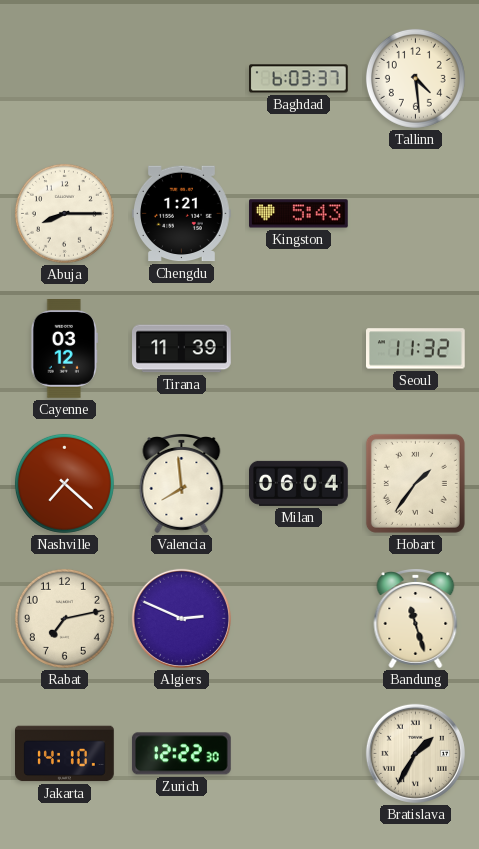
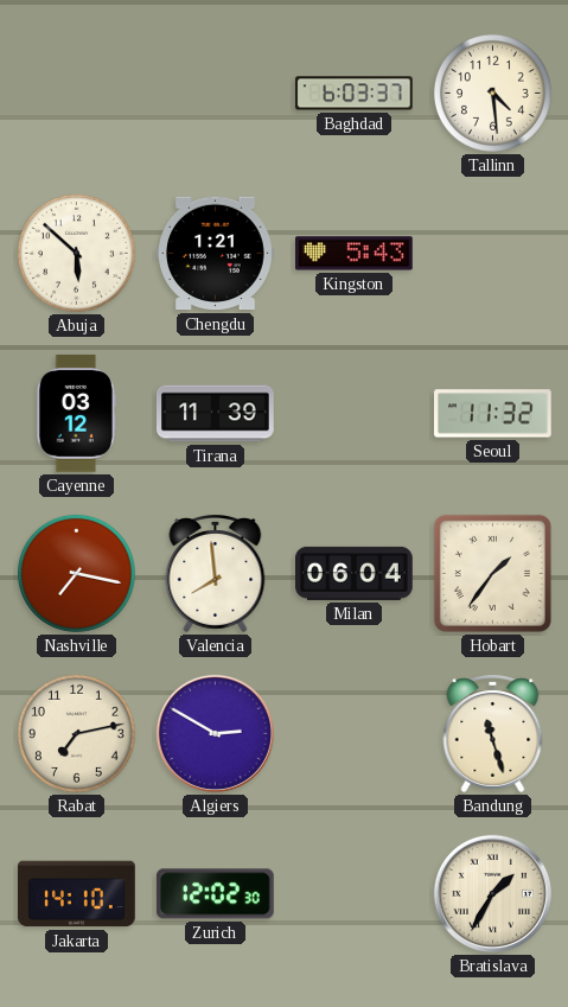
Abuja: 8:15 -> 5:52
Nashville: 7:22 -> 7:17
Algiers: 2:49 -> 2:50
Zurich: 12:22 -> 12:02
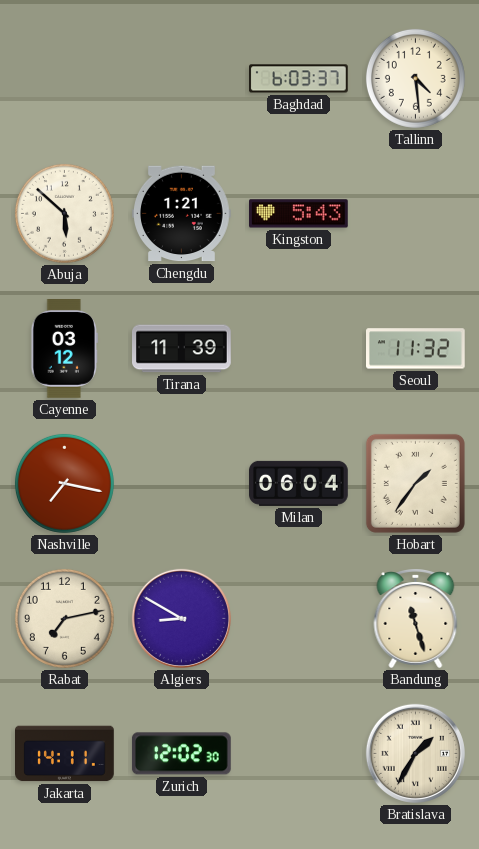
Valencia: 7:59 -> none
Algiers: 2:50 -> 8:50
Jakarta: 14:10 -> 14:11
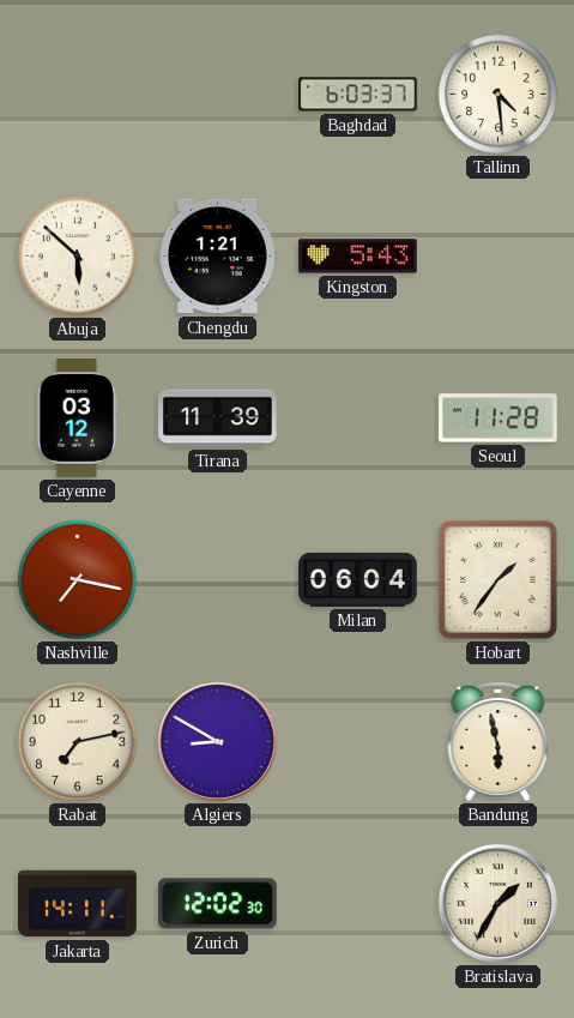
Seoul: 11:32 -> 11:28
Bandung: 11:27 -> 5:58
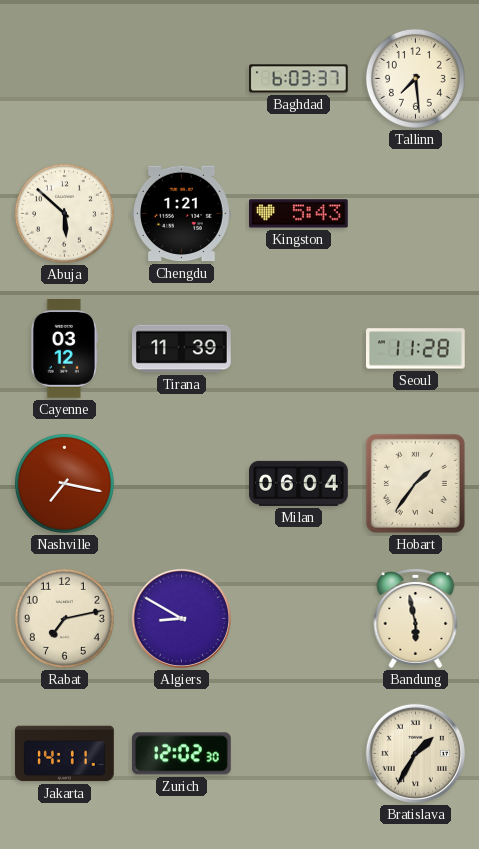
Tallinn: 4:29 -> 7:29
